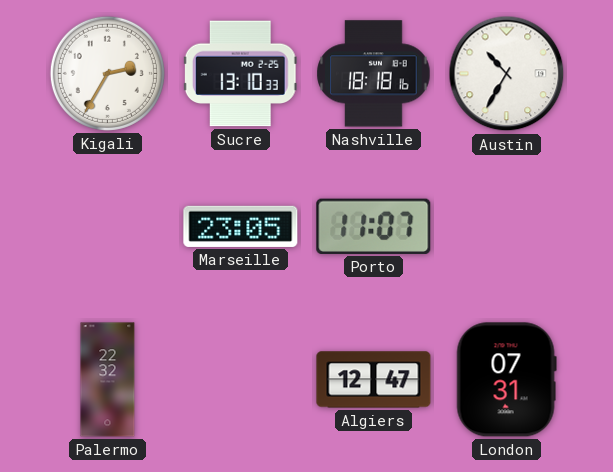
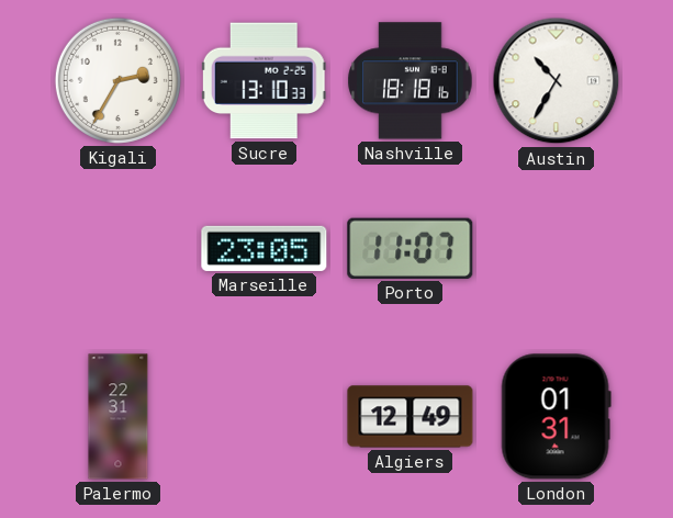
Palermo: 22:32 -> 22:31
Algiers: 12:47 -> 12:49
London: 07:31 -> 01:31
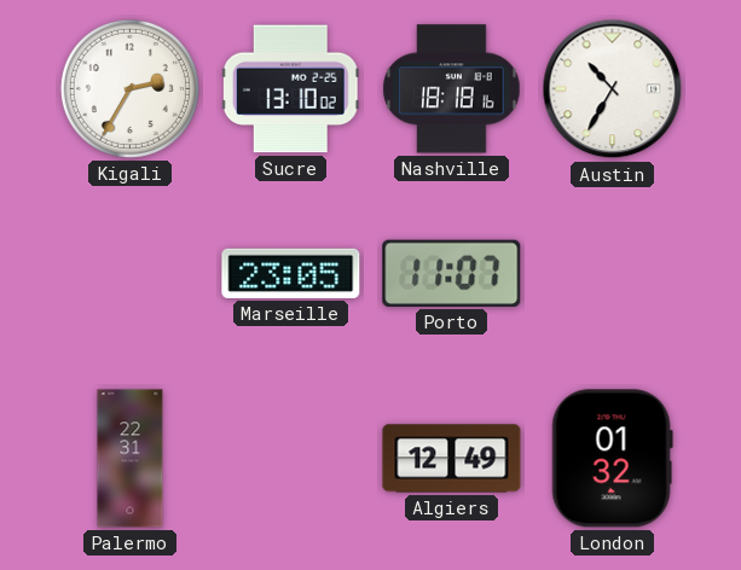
Sucre: 13:10:33 -> 13:10:02
London: 01:31 -> 01:32
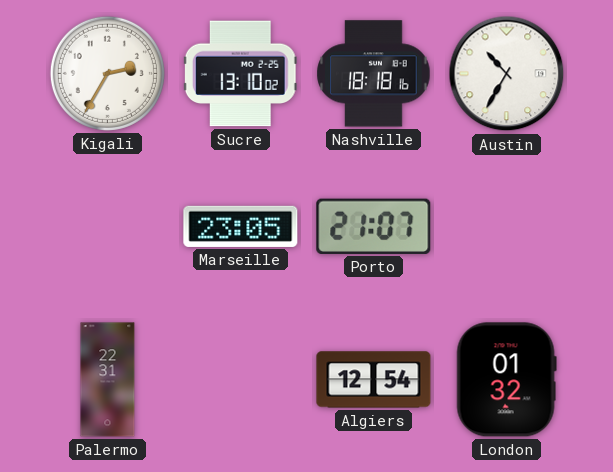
Porto: 11:07 -> 21:07
Algiers: 12:49 -> 12:54
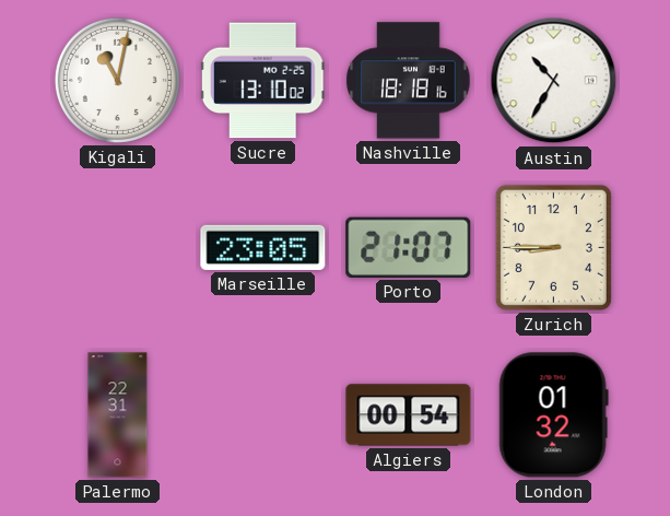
Kigali: 2:35 -> 11:02
Zurich: none -> 8:45
Algiers: 12:54 -> 00:54
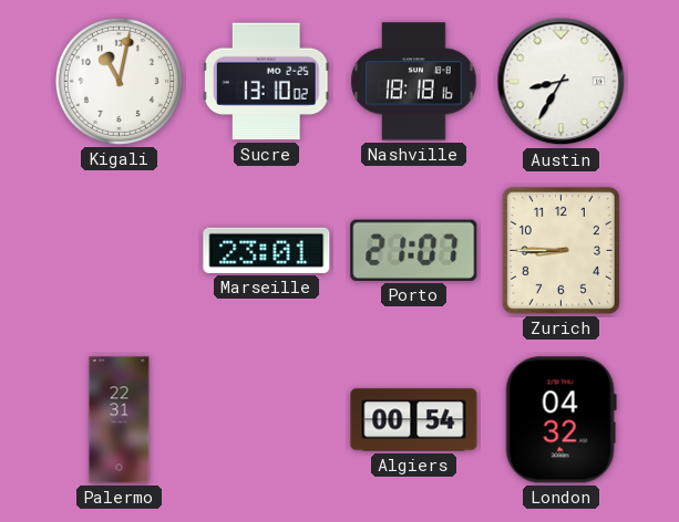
Austin: 10:35 -> 8:35
Marseille: 23:05 -> 23:01
London: 01:32 -> 04:32
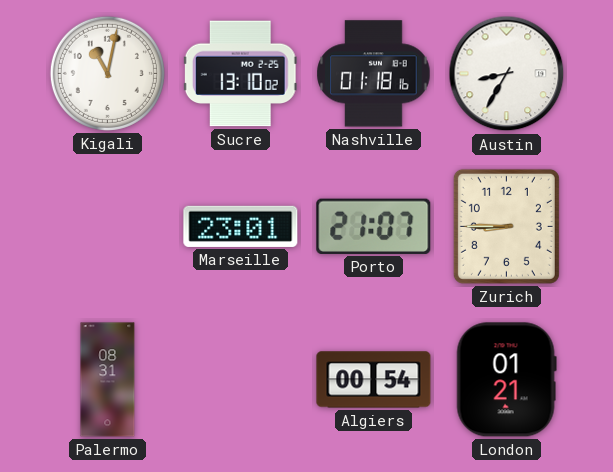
Nashville: 18:18 -> 01:18
Palermo: 22:31 -> 08:31
London: 04:32 -> 01:21
